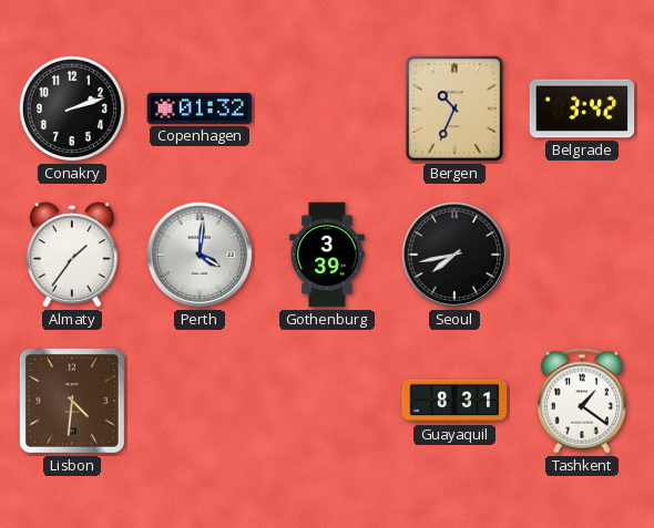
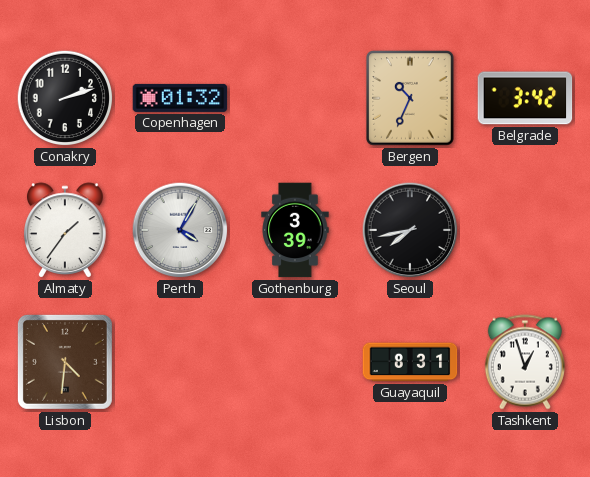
Perth: 4:01 -> 4:05
Tashkent: 1:21 -> 12:57
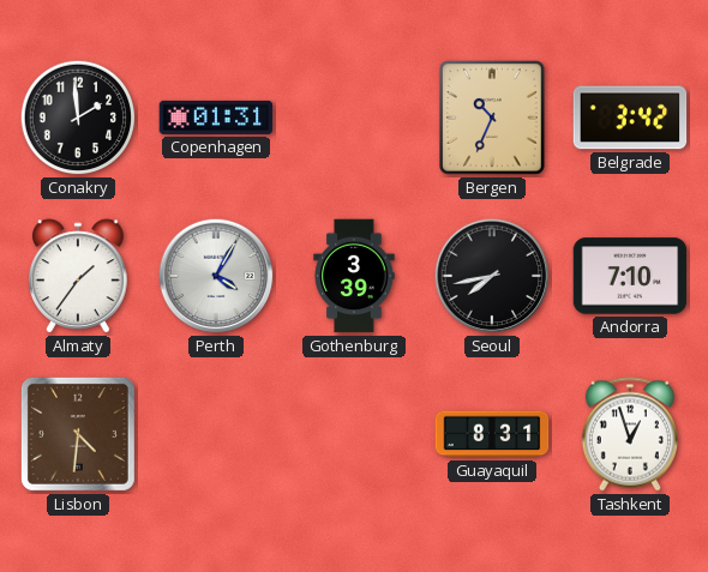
Conakry: 2:12 -> 1:59
Copenhagen: 01:32 -> 01:31
Andorra: none -> 7:10
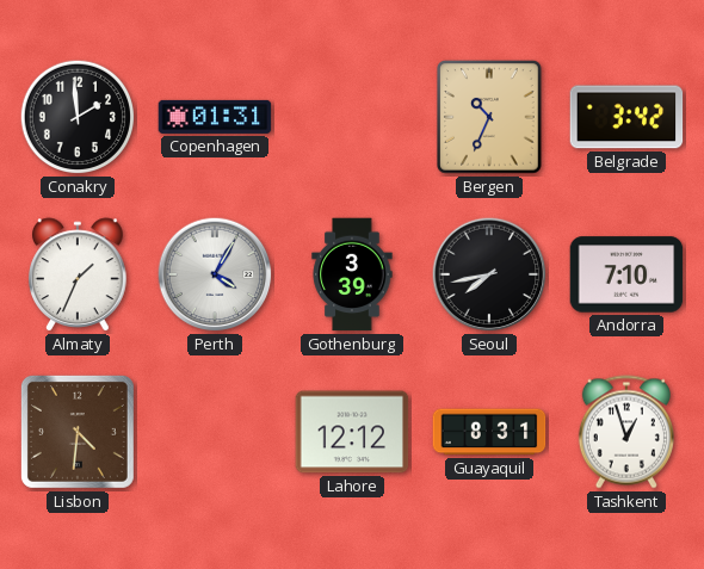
Almaty: 1:36 -> 1:34
Lahore: none -> 12:12
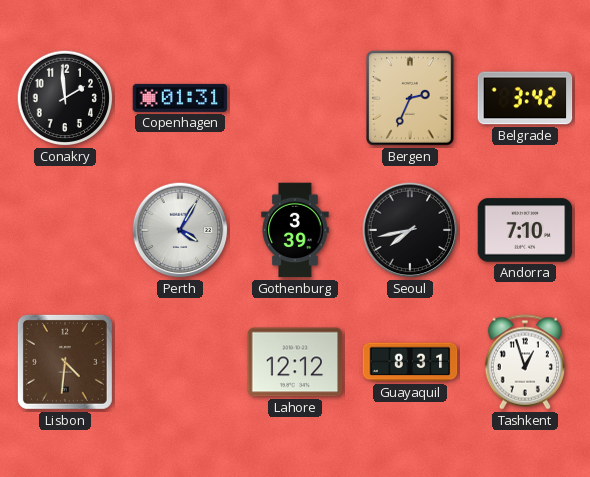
Bergen: 10:34 -> 2:34
Almaty: 1:34 -> none
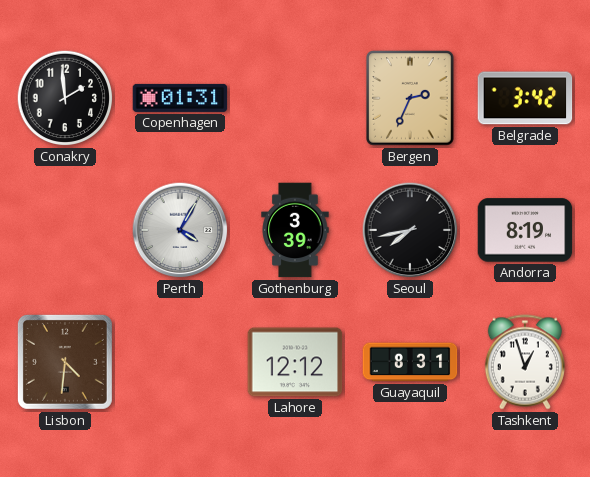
Andorra: 7:10 -> 8:19
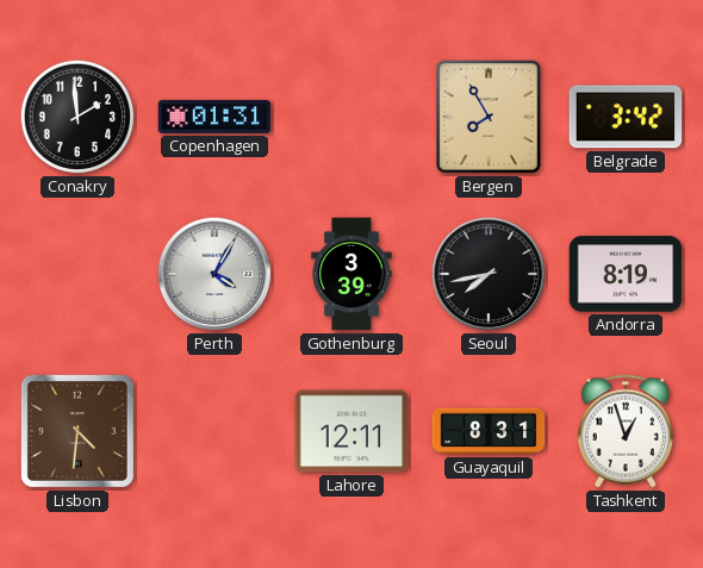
Bergen: 2:34 -> 7:55
Lahore: 12:12 -> 12:11
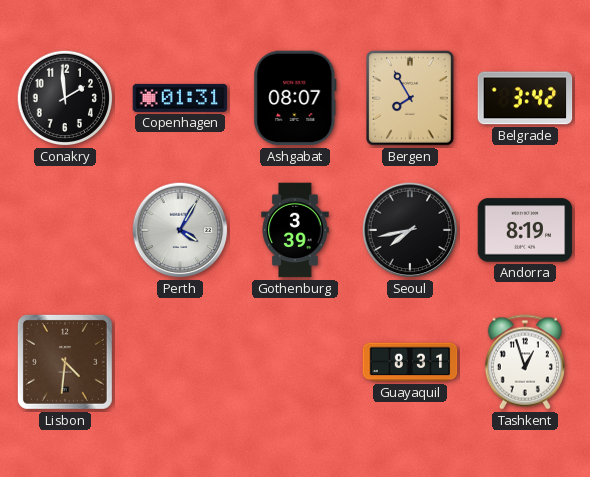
Ashgabat: none -> 08:07
Lahore: 12:11 -> none
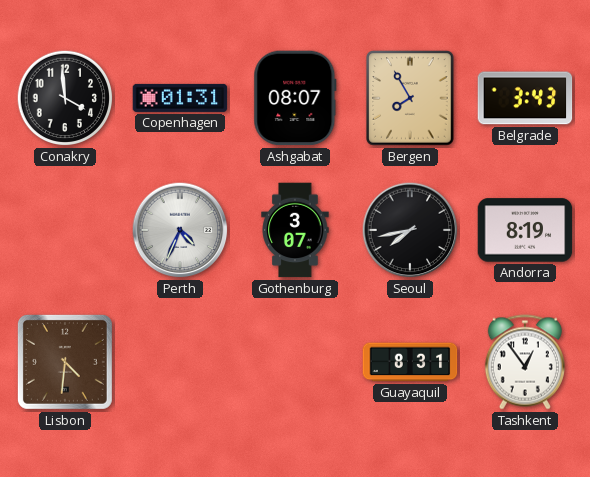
Conakry: 1:59 -> 3:59
Belgrade: 3:42 -> 3:43
Perth: 4:05 -> 4:34
Gothenburg: 3:39 -> 3:07
Tashkent: 12:57 -> 12:54
